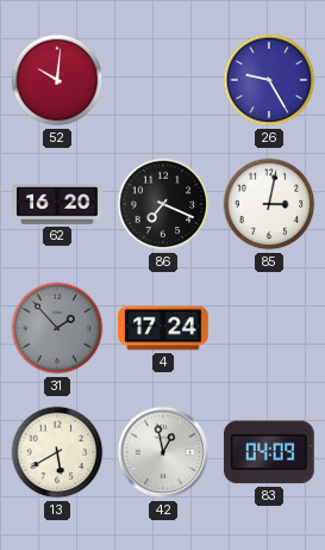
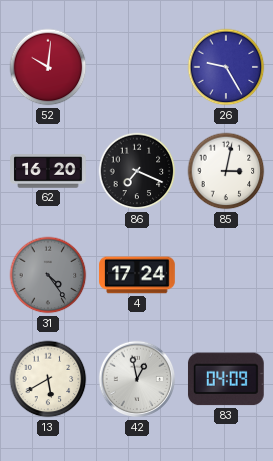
31: 1:53 -> 4:24
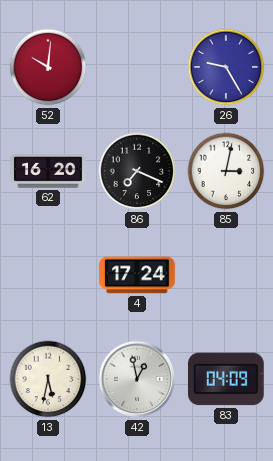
31: 4:24 -> none
13: 5:40 -> 5:32
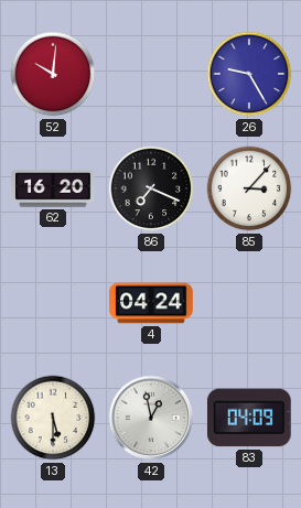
85: 3:02 -> 3:07
4: 17:24 -> 04:24
13: 5:32 -> 5:30
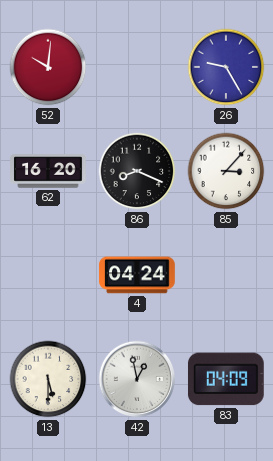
86: 7:19 -> 8:19
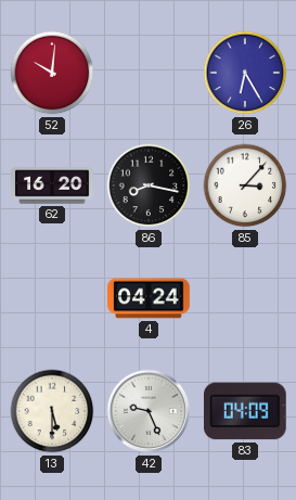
26: 9:25 -> 6:25
86: 8:19 -> 8:17
42: 12:58 -> 9:26
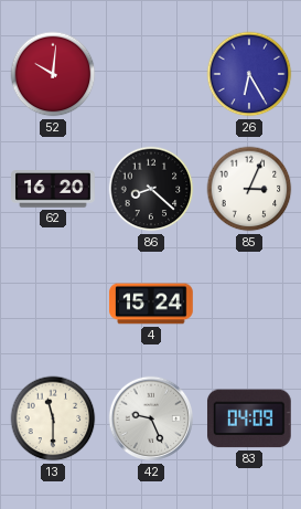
86: 8:17 -> 8:22
85: 3:07 -> 3:04
4: 04:24 -> 15:24
13: 5:30 -> 11:30
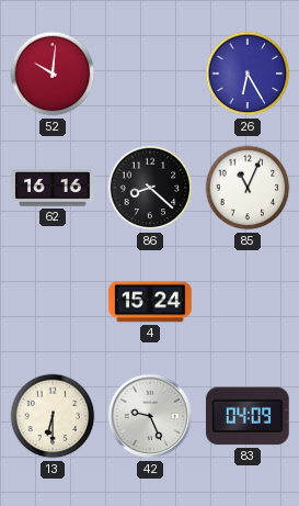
62: 16:20 -> 16:16
85: 3:04 -> 11:04
13: 11:30 -> 6:30
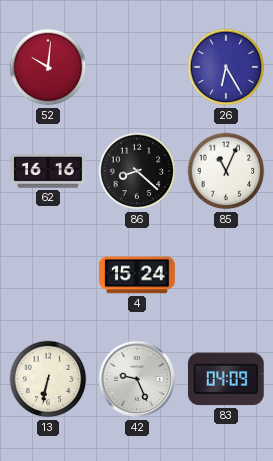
13: 6:30 -> 6:32
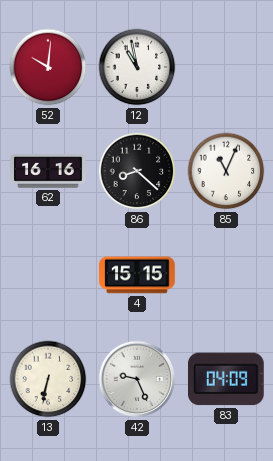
12: none -> 10:58
26: 6:25 -> none
4: 15:24 -> 15:15
